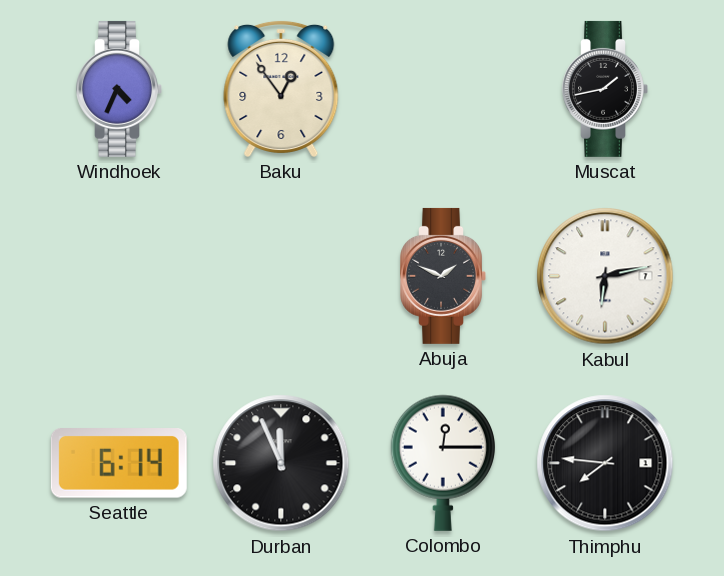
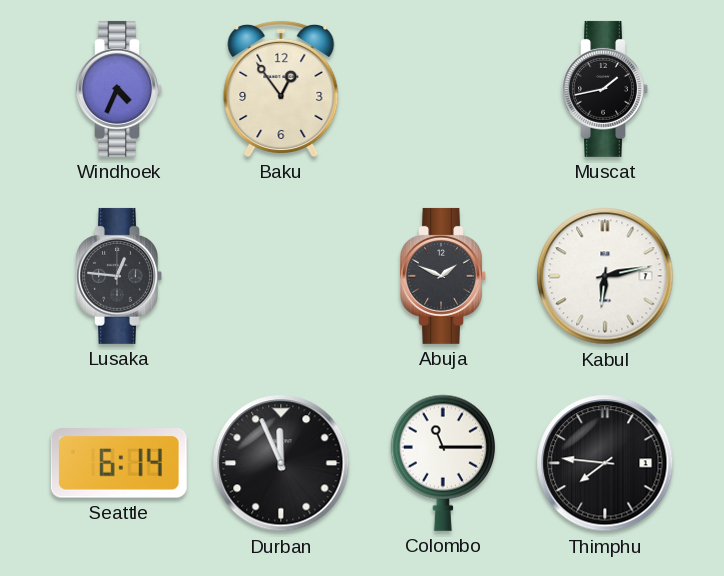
Lusaka: none -> 12:46
Colombo: 12:15 -> 11:15
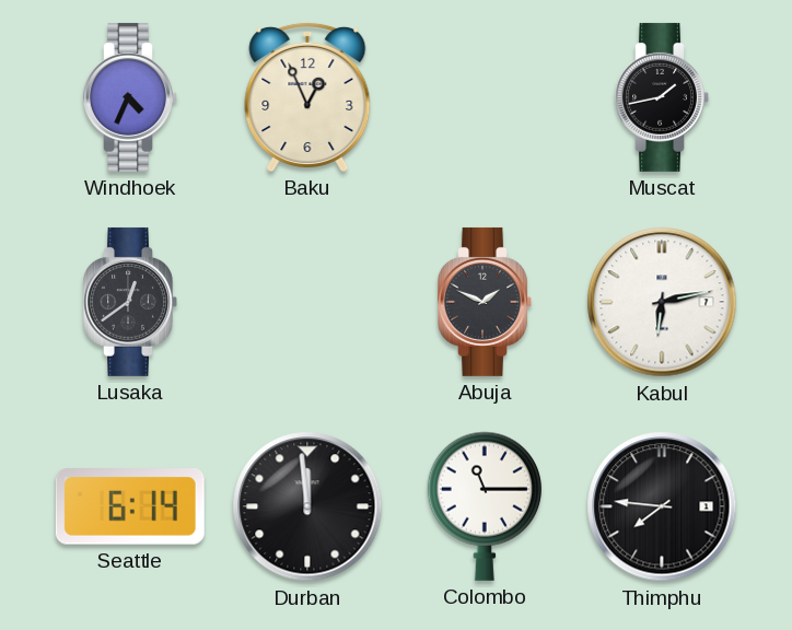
Baku: 12:54 -> 12:56
Lusaka: 12:46 -> 12:39
Durban: 11:56 -> 11:59
